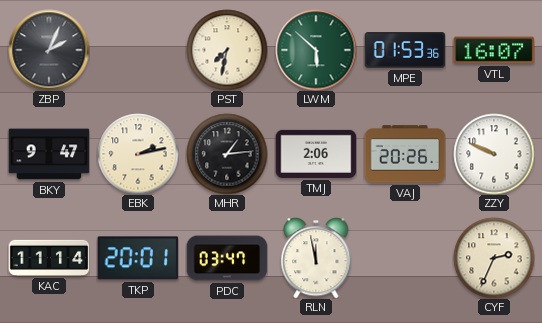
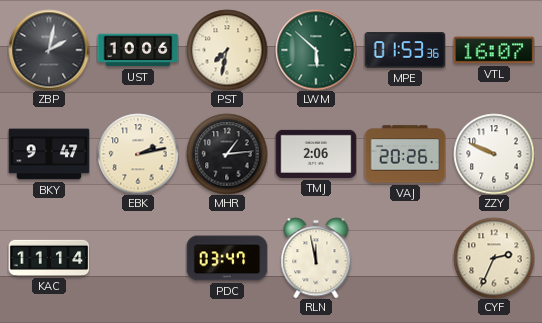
ZBP: 2:04 -> 2:02
UST: none -> 10:06
TKP: 20:01 -> none
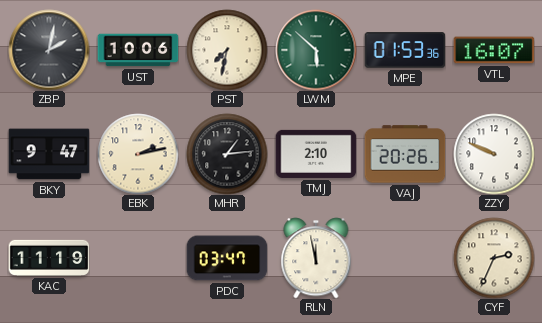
TMJ: 2:06 -> 2:10
KAC: 11:14 -> 11:19
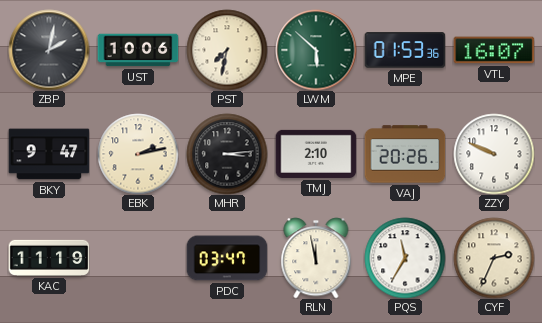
MHR: 1:14 -> 3:14
PQS: none -> 11:35
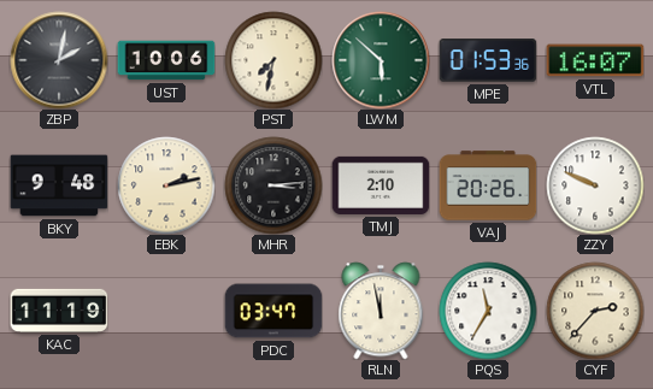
BKY: 9:47 -> 9:48
CYF: 2:34 -> 2:37
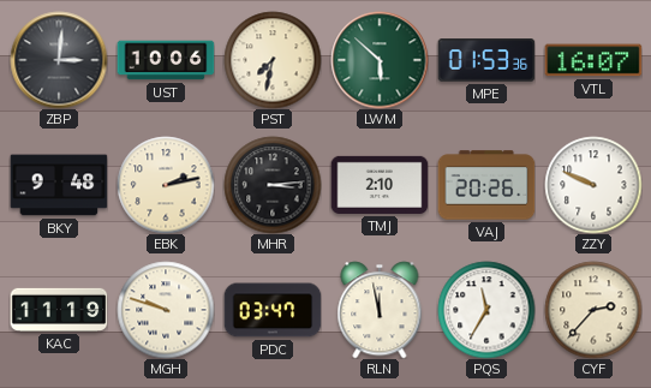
ZBP: 2:02 -> 3:01
MGH: none -> 9:48
